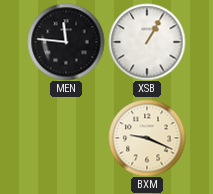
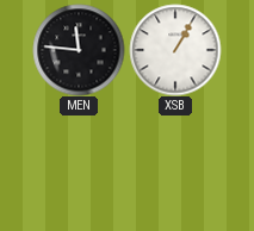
BXM: 9:19 -> none
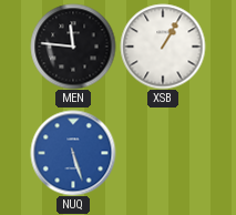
NUQ: none -> 5:27
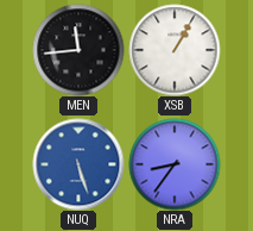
MEN: 11:46 -> 11:44
NRA: none -> 8:36
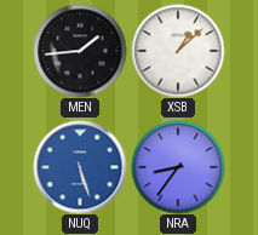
MEN: 11:44 -> 1:44
XSB: 1:05 -> 1:08
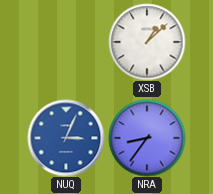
MEN: 1:44 -> none
NUQ: 5:27 -> 3:04
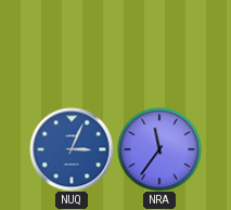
XSB: 1:08 -> none
NRA: 8:36 -> 11:36
